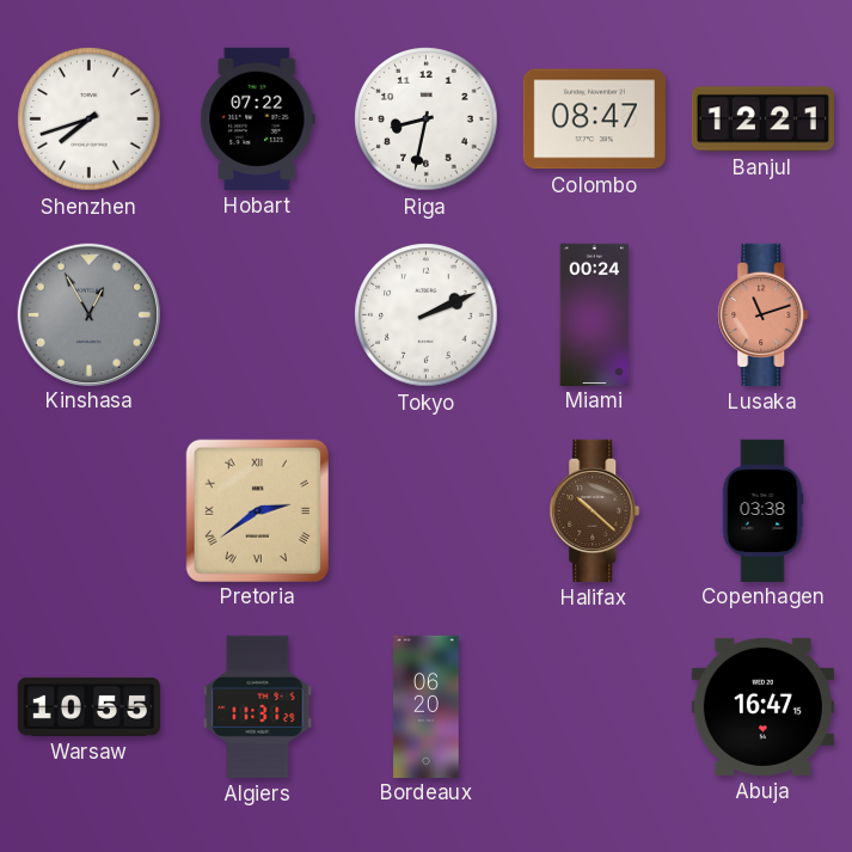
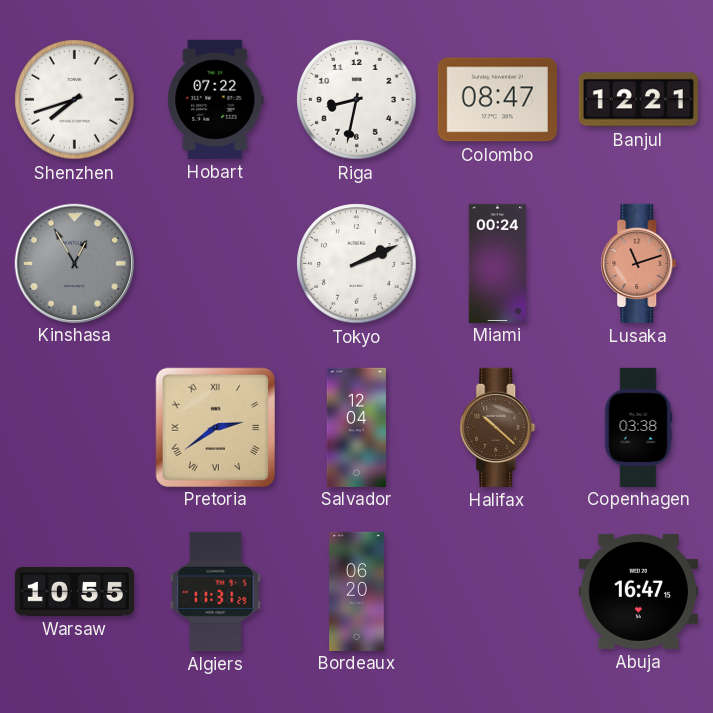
Salvador: none -> 12:04
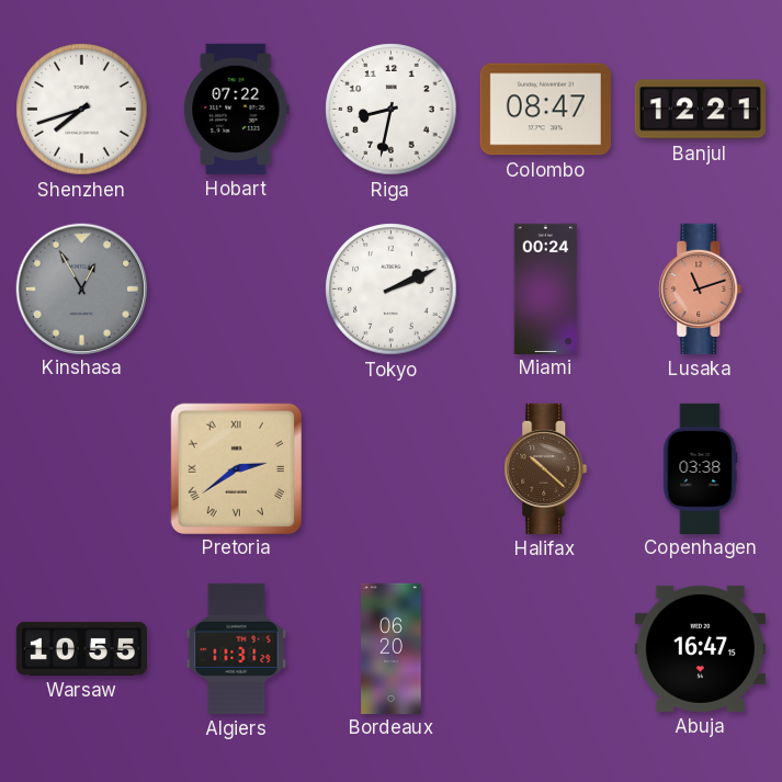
Salvador: 12:04 -> none
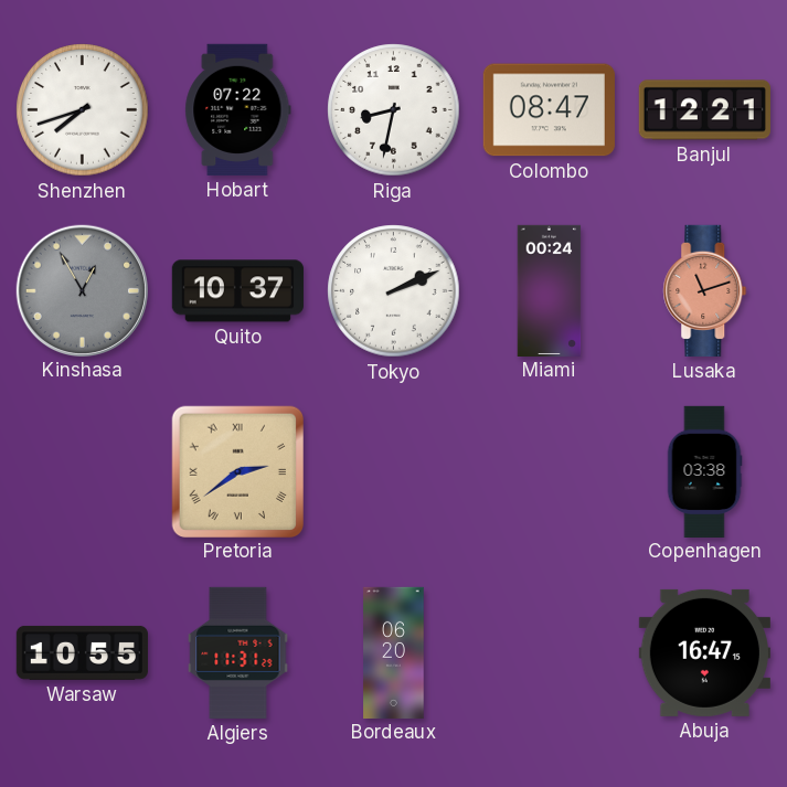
Quito: none -> 10:37
Halifax: 10:22 -> none
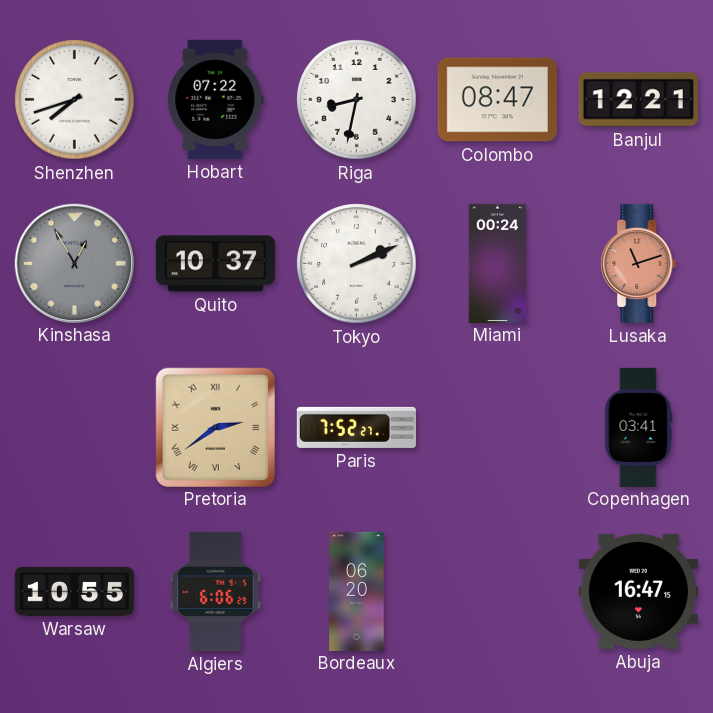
Paris: none -> 7:52
Copenhagen: 03:38 -> 03:41
Algiers: 11:31 -> 6:06
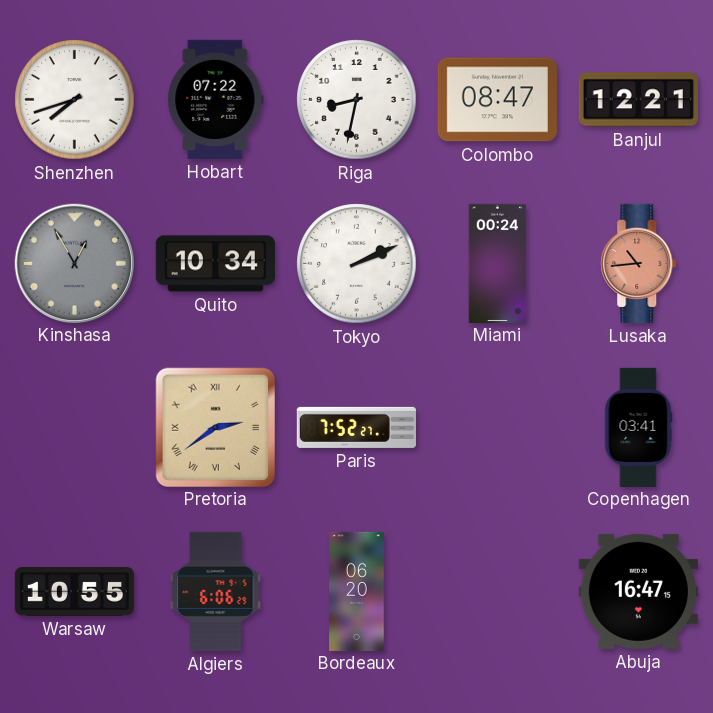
Quito: 10:37 -> 10:34
Lusaka: 11:12 -> 10:44
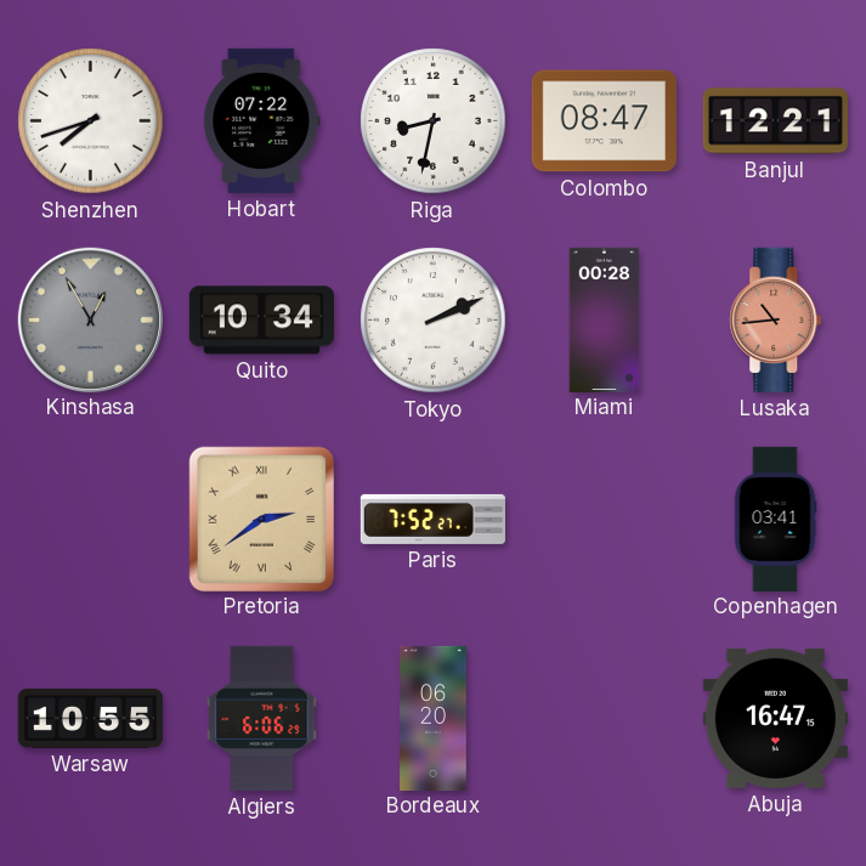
Miami: 00:24 -> 00:28
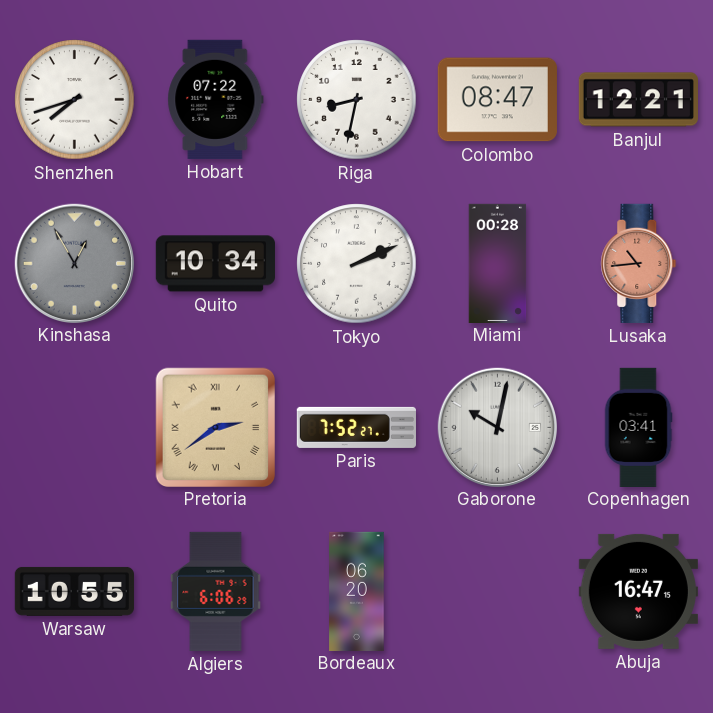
Gaborone: none -> 10:02
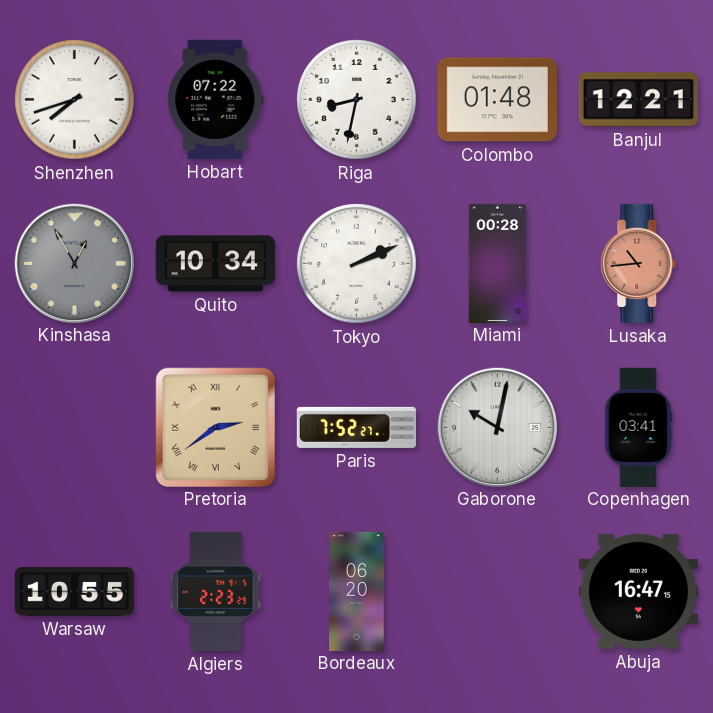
Colombo: 08:47 -> 01:48
Algiers: 6:06 -> 2:23
